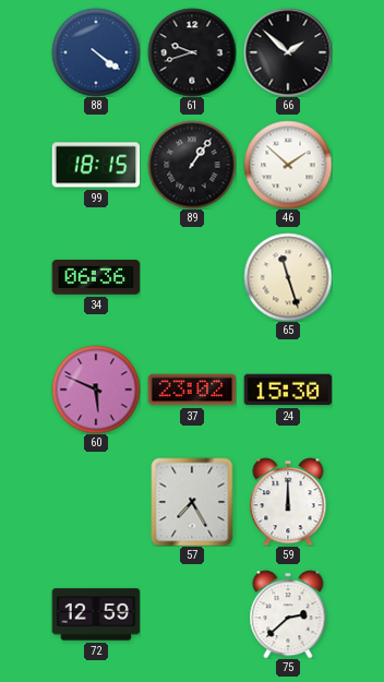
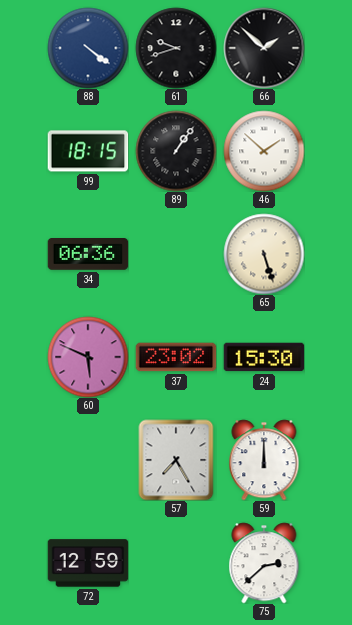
65: 11:27 -> 5:27
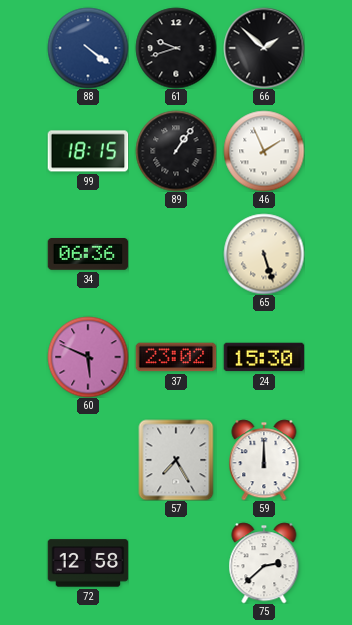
46: 1:52 -> 1:56
72: 12:59 -> 12:58
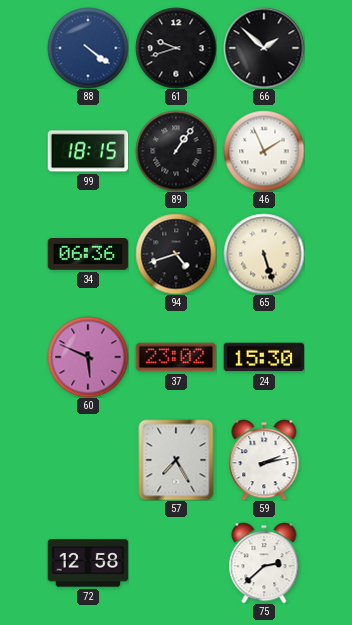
94: none -> 4:42
59: 12:00 -> 2:13
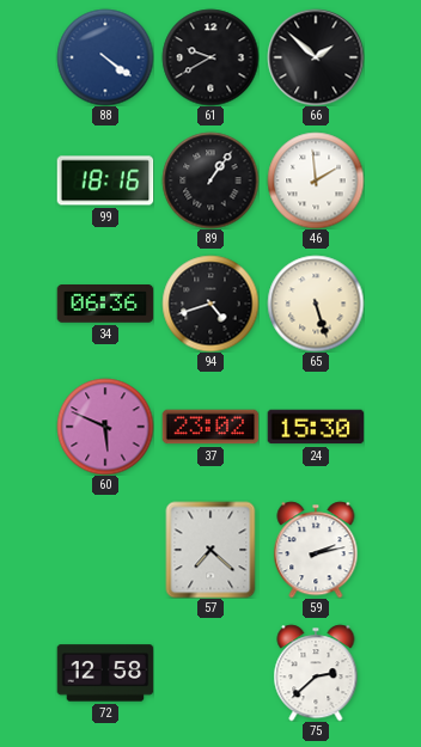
61: 9:42 -> 9:40
99: 18:15 -> 18:16
46: 1:56 -> 1:59
57: 7:25 -> 7:22
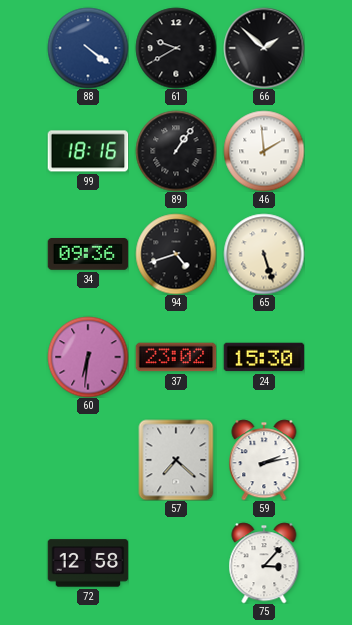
34: 06:36 -> 09:36
60: 5:49 -> 6:31
75: 2:38 -> 3:07
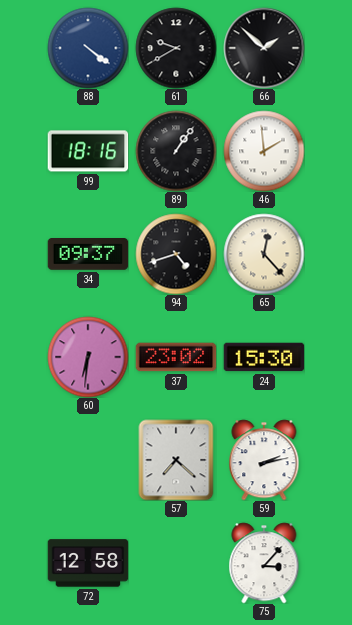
34: 09:36 -> 09:37
65: 5:27 -> 12:23
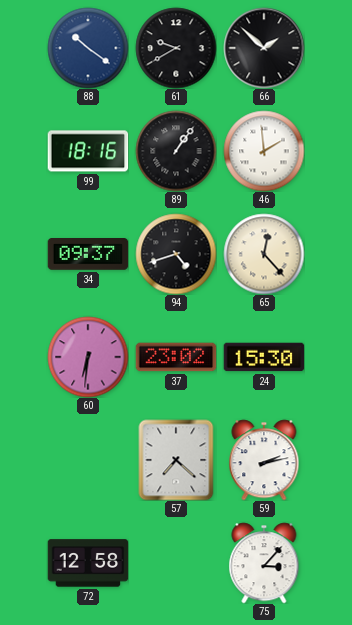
88: 4:21 -> 10:21
